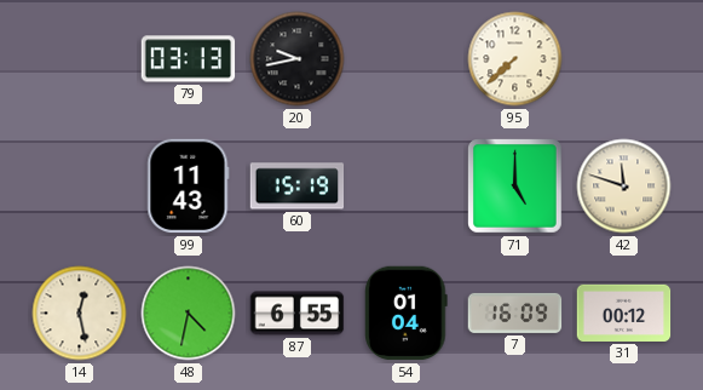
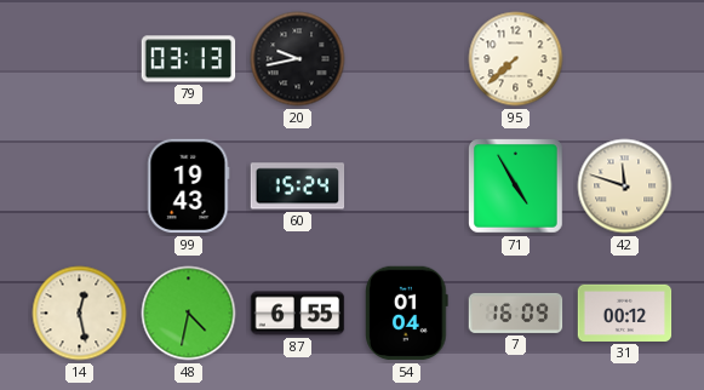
99: 11:43 -> 19:43
60: 15:19 -> 15:24
71: 5:00 -> 4:55
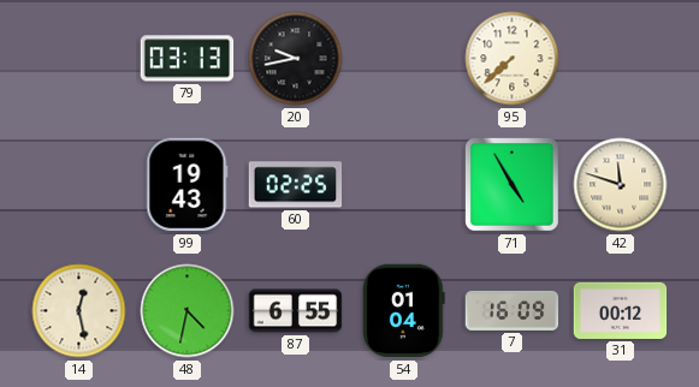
60: 15:24 -> 02:25
